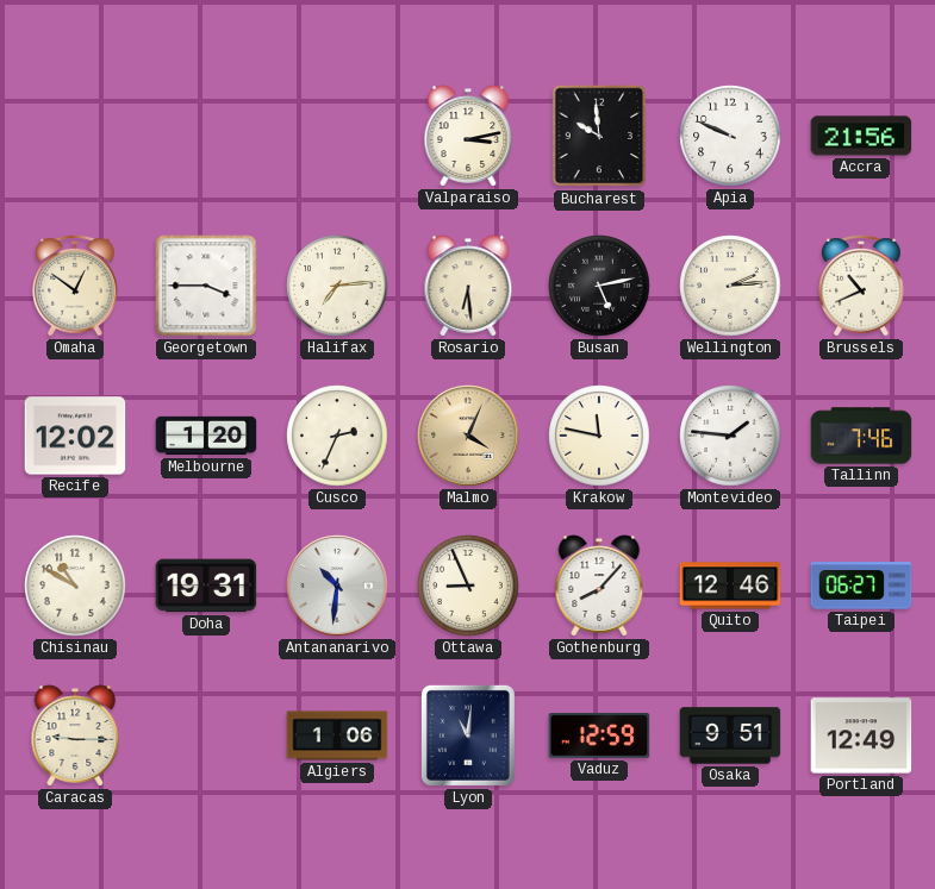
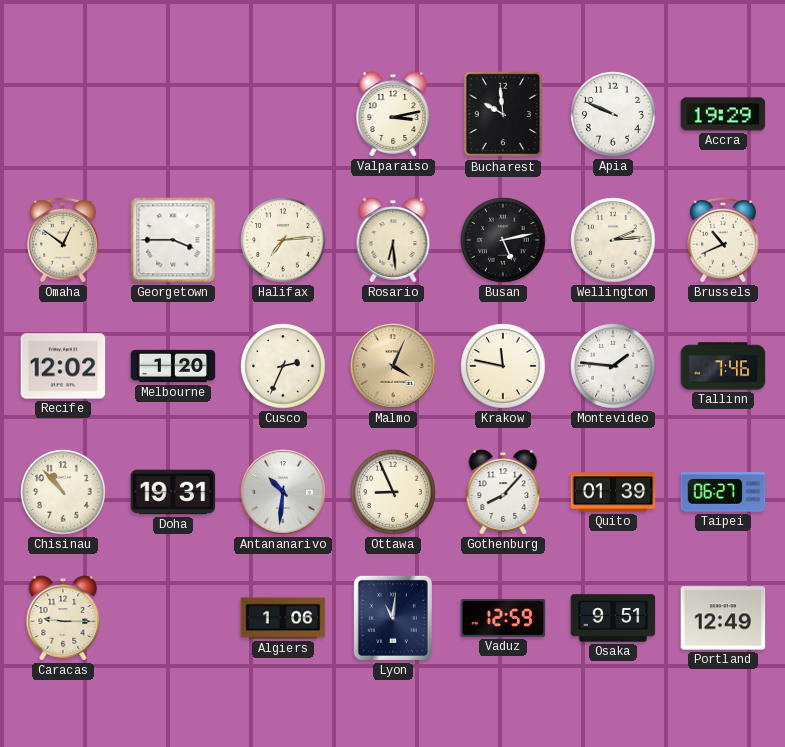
Accra: 21:56 -> 19:29
Chisinau: 10:50 -> 10:53
Quito: 12:46 -> 01:39
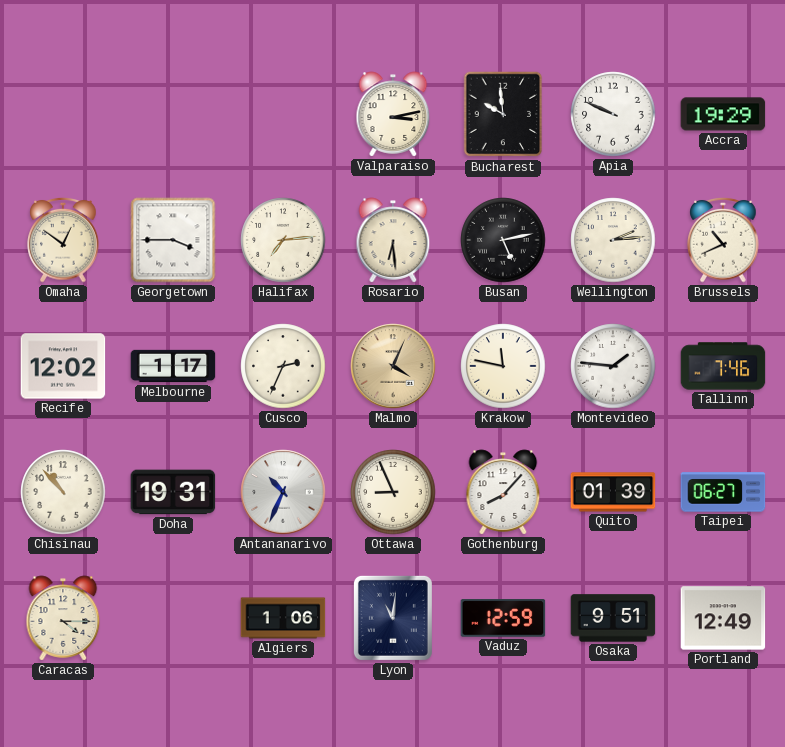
Melbourne: 1:20 -> 1:17
Antananarivo: 10:31 -> 10:34
Caracas: 9:15 -> 4:15
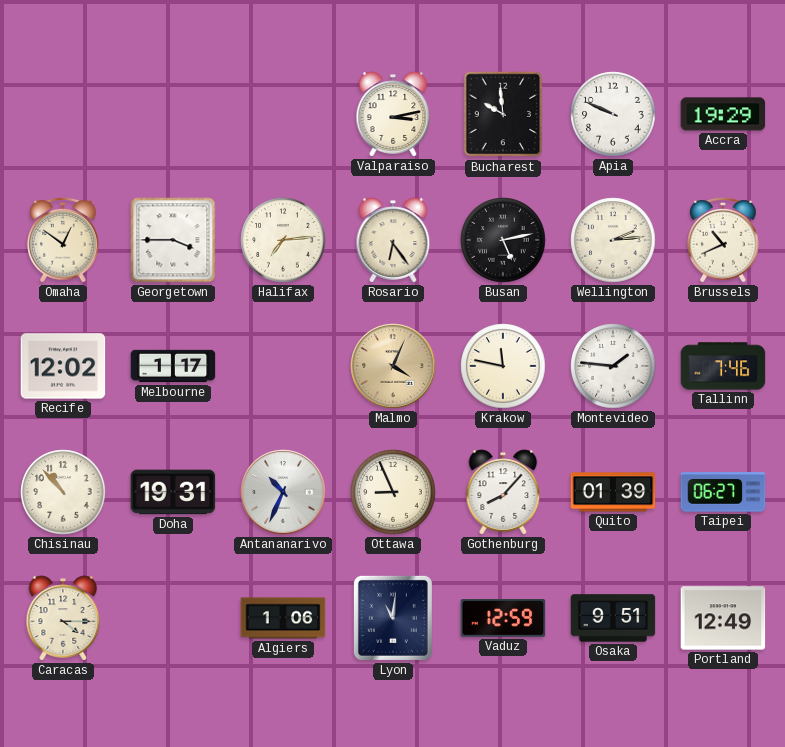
Rosario: 6:29 -> 6:24
Cusco: 2:34 -> none
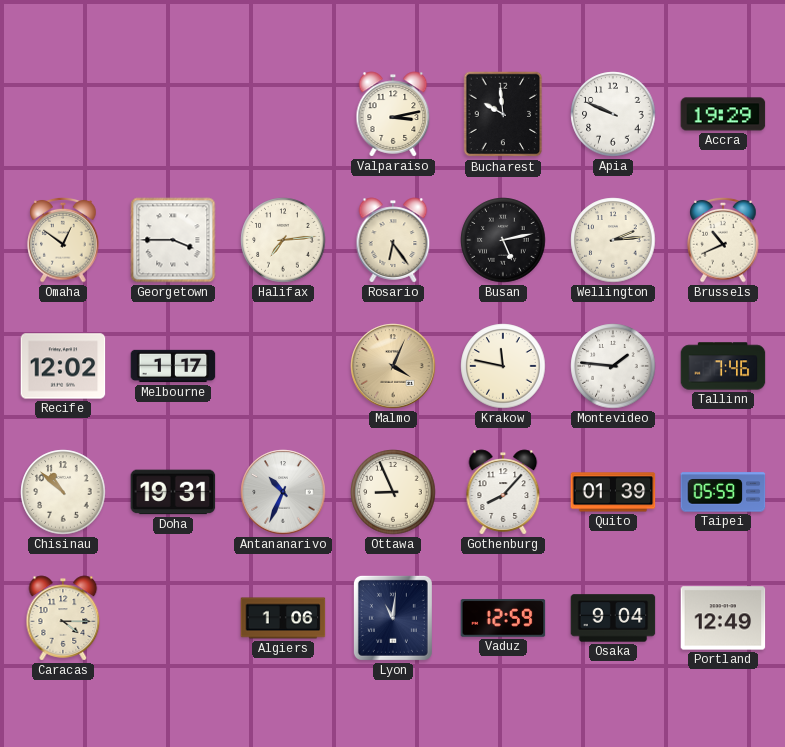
Chisinau: 10:53 -> 10:52
Taipei: 06:27 -> 05:59
Osaka: 9:51 -> 9:04
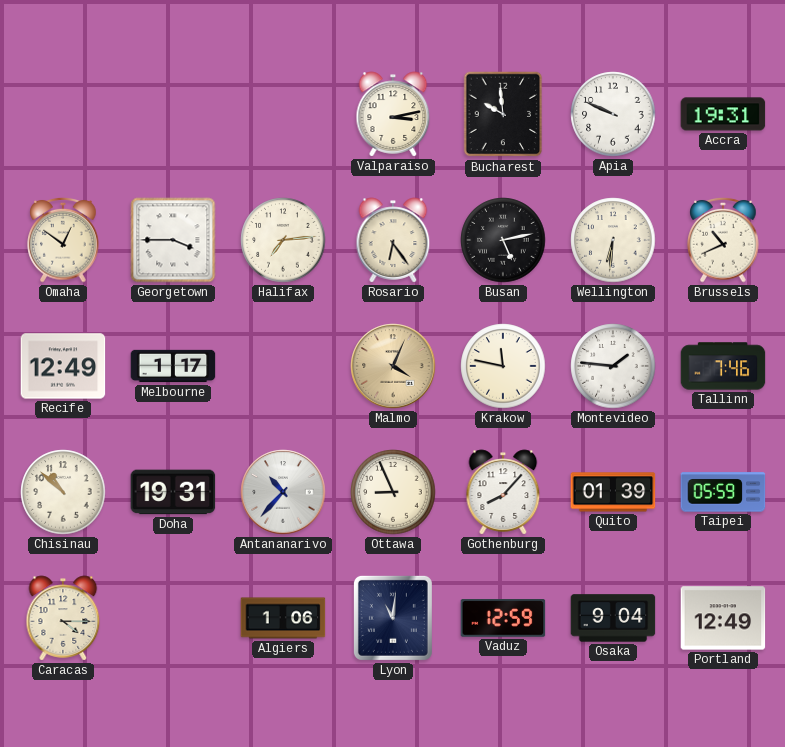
Accra: 19:29 -> 19:31
Wellington: 2:14 -> 6:31
Recife: 12:02 -> 12:49
Antananarivo: 10:34 -> 10:37
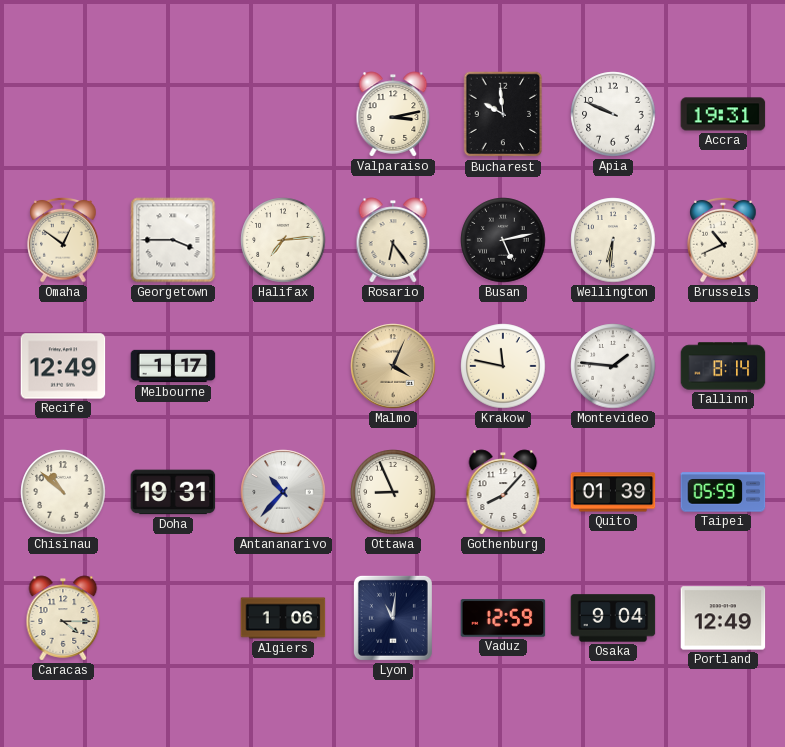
Tallinn: 7:46 -> 8:14
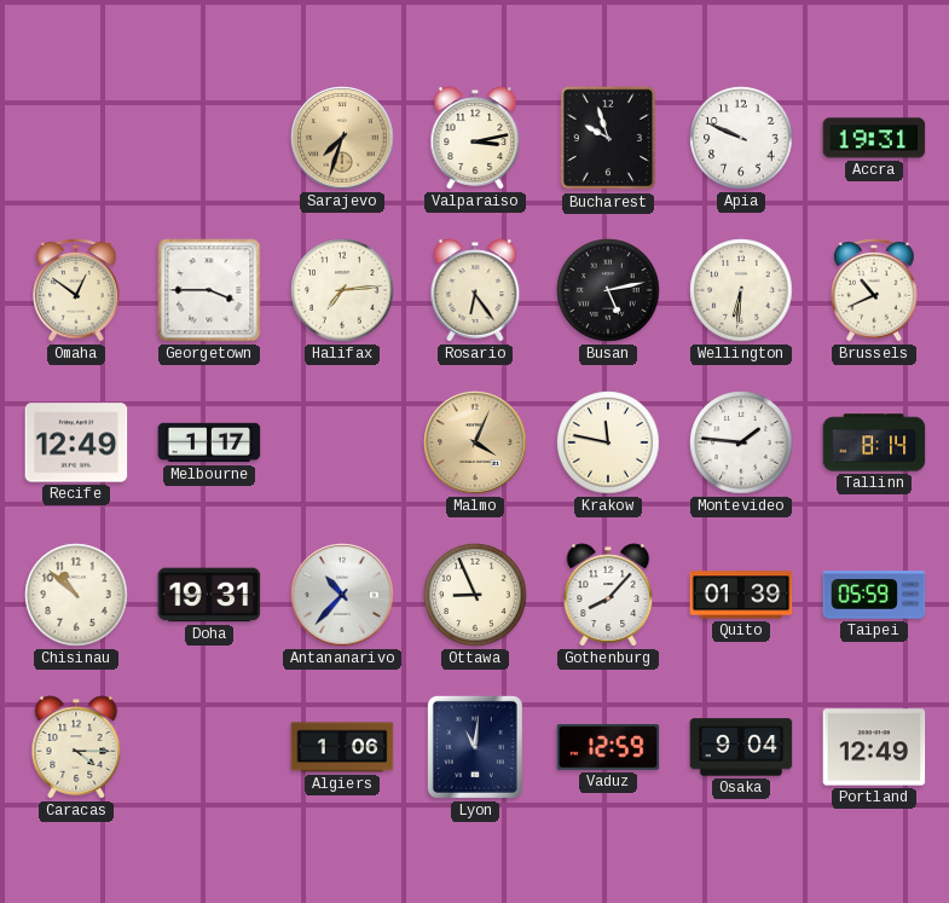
Sarajevo: none -> 7:33
Bucharest: 9:59 -> 9:57
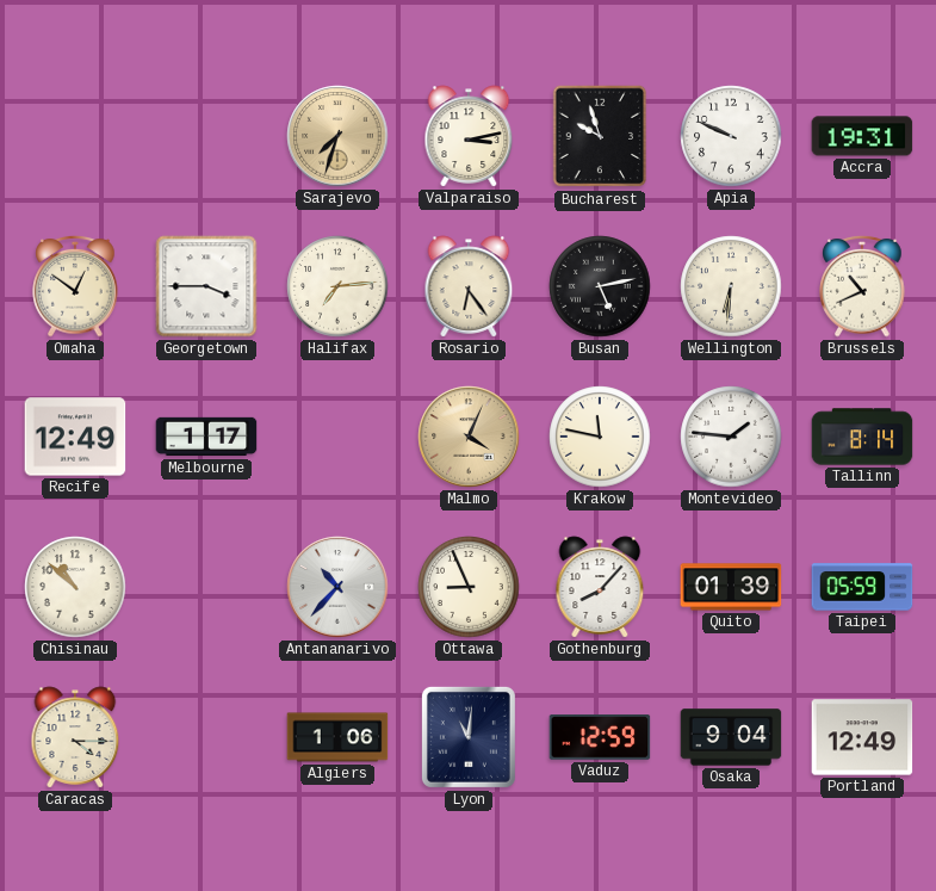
Doha: 19:31 -> none
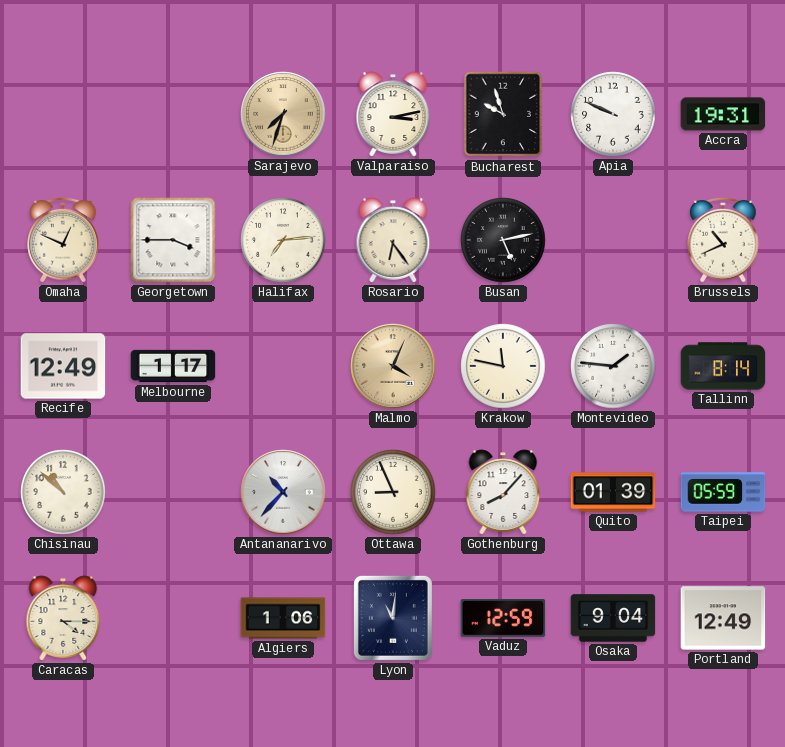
Omaha: 12:51 -> 12:49
Wellington: 6:31 -> none
